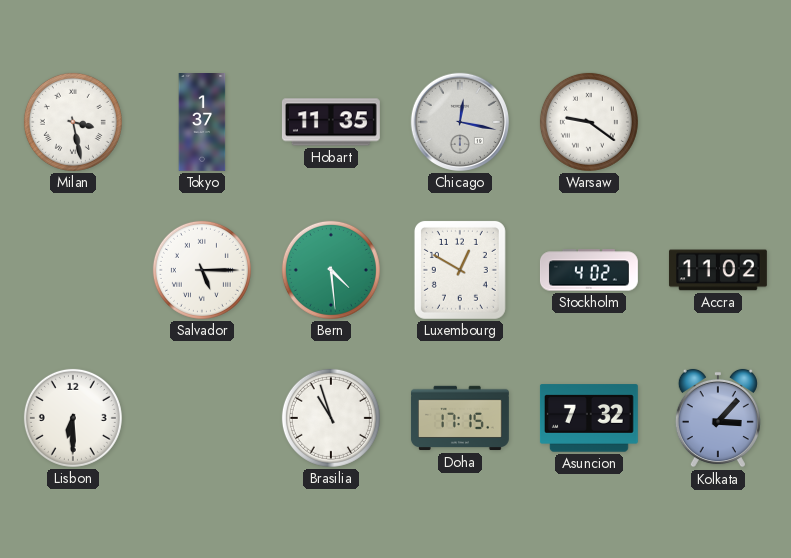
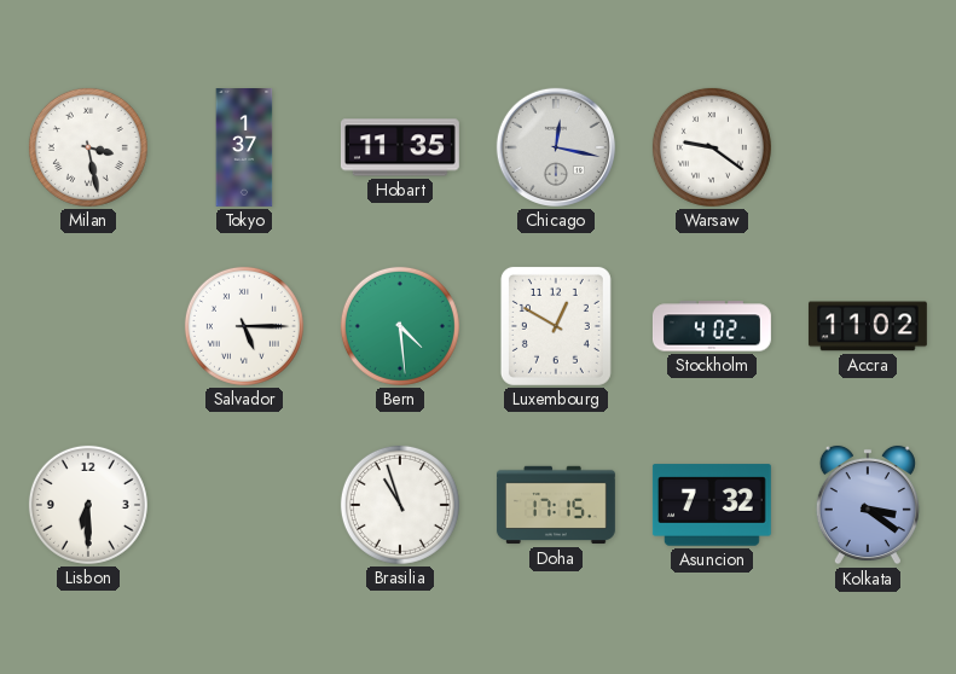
Kolkata: 3:07 -> 3:21
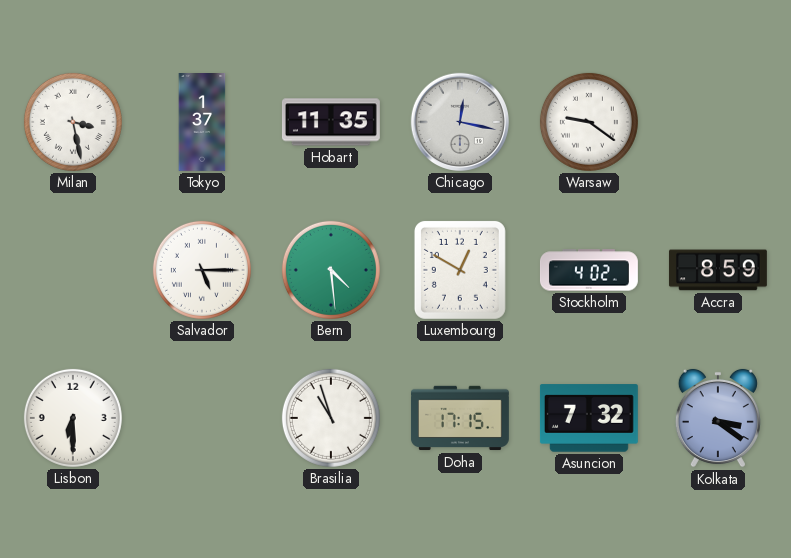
Accra: 11:02 -> 8:59
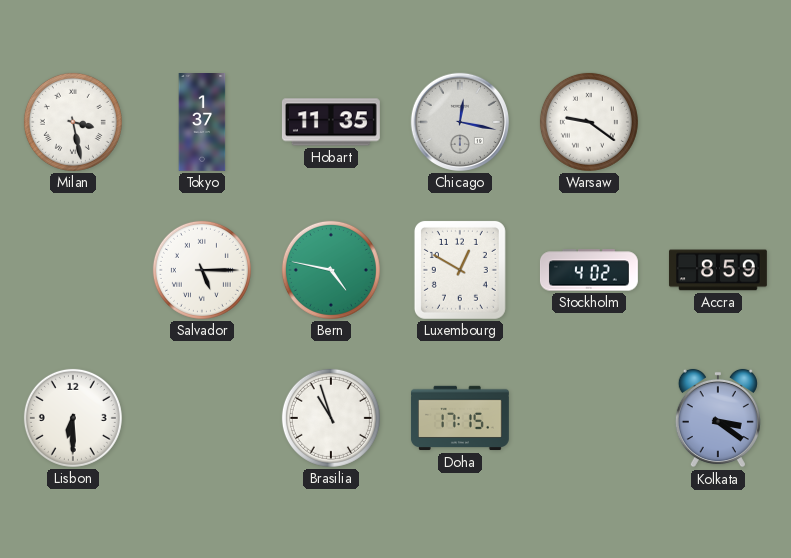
Bern: 4:29 -> 4:47
Asuncion: 7:32 -> none
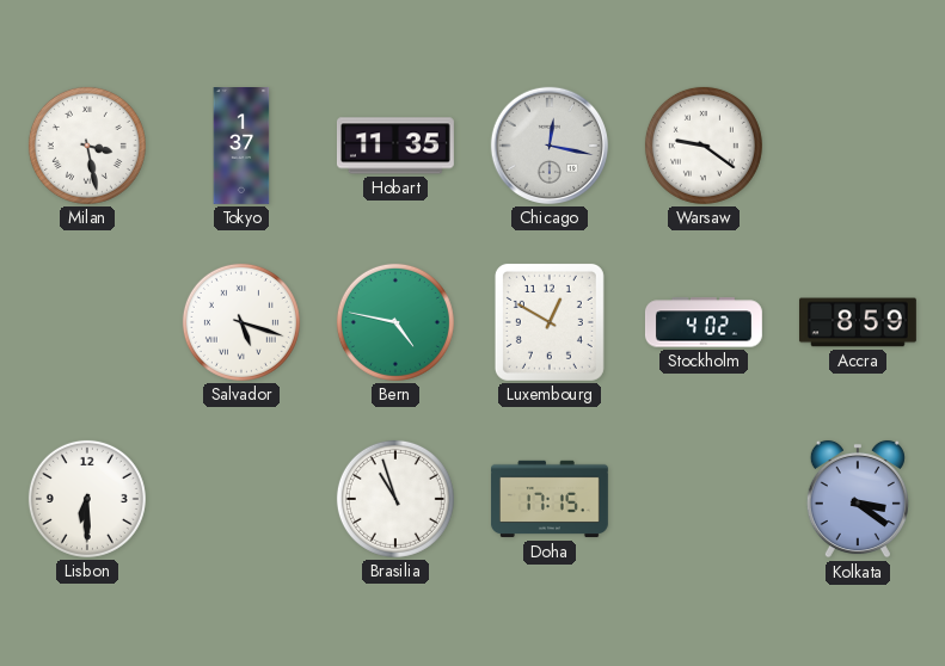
Salvador: 5:15 -> 5:18
